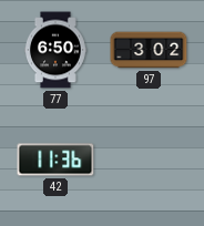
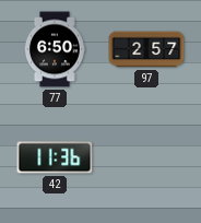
97: 3:02 -> 2:57
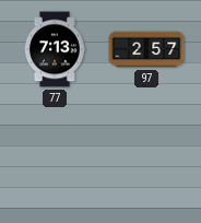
77: 6:50 -> 7:13
42: 11:36 -> none
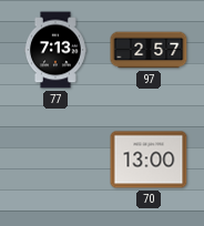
70: none -> 13:00
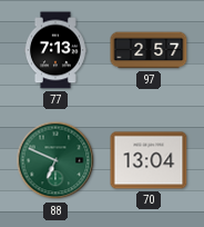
88: none -> 6:49
70: 13:00 -> 13:04
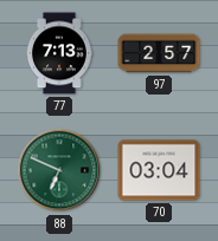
70: 13:04 -> 03:04
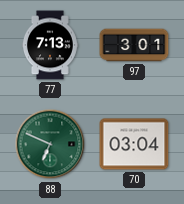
97: 2:57 -> 3:01
